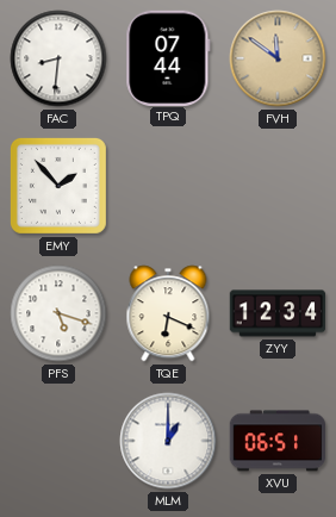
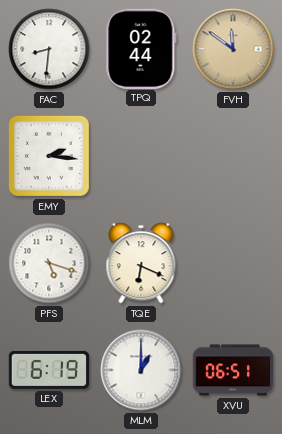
TPQ: 07:44 -> 02:44
EMY: 1:53 -> 2:16
ZYY: 12:34 -> none
LEX: none -> 6:19
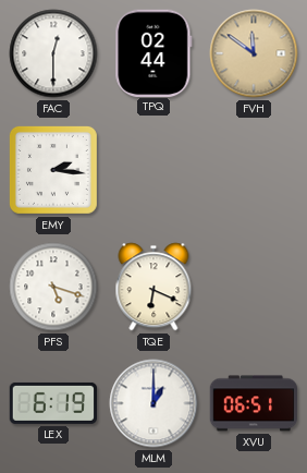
FAC: 8:31 -> 12:30
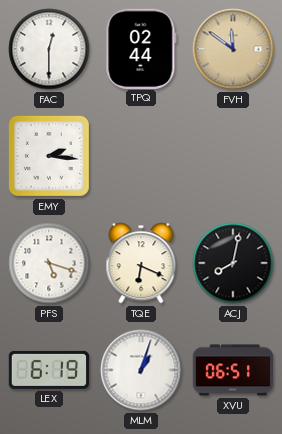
ACJ: none -> 8:02
MLM: 1:00 -> 1:03
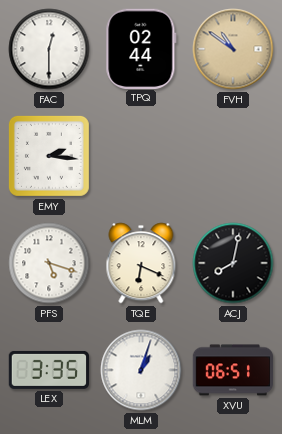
FVH: 11:51 -> 10:51
LEX: 6:19 -> 3:35
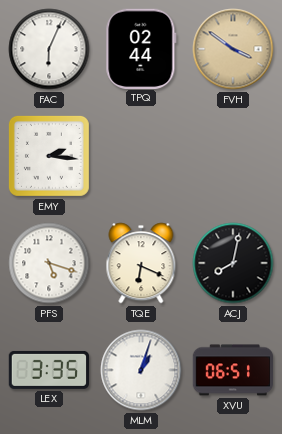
FAC: 12:30 -> 6:04
FVH: 10:51 -> 3:51
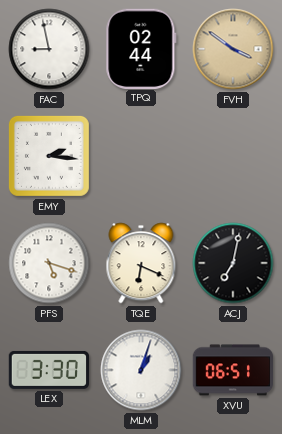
FAC: 6:04 -> 8:58
ACJ: 8:02 -> 7:02
LEX: 3:35 -> 3:30
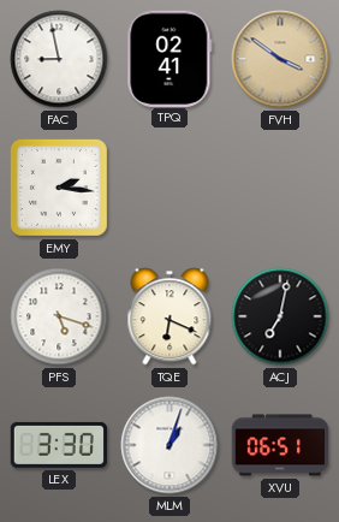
TPQ: 02:44 -> 02:41
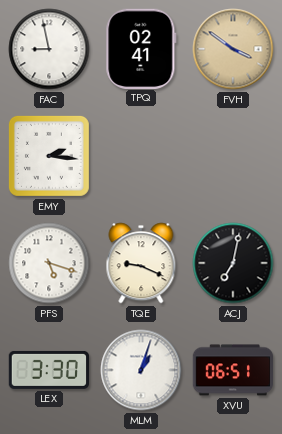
TQE: 6:19 -> 9:19
